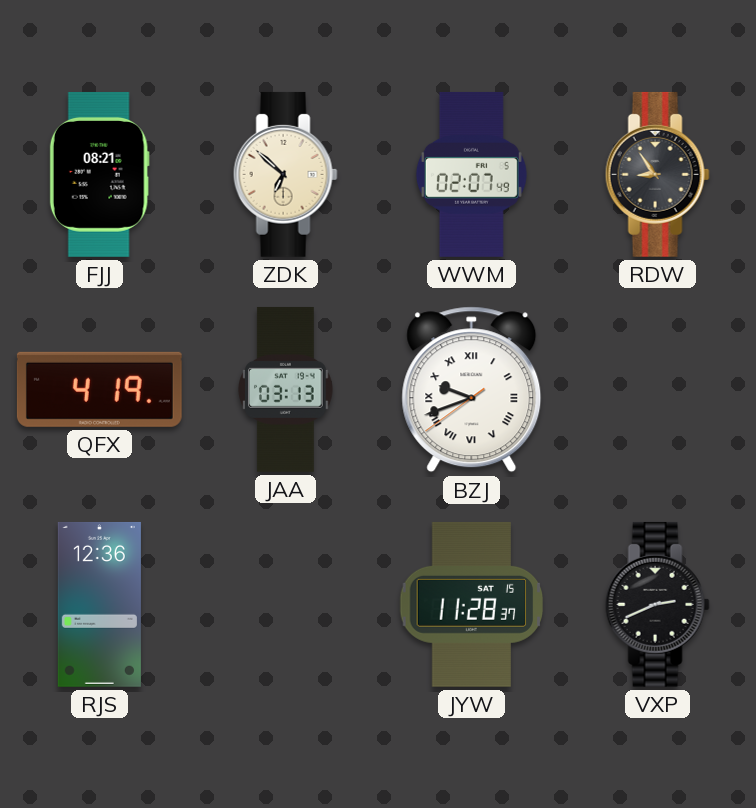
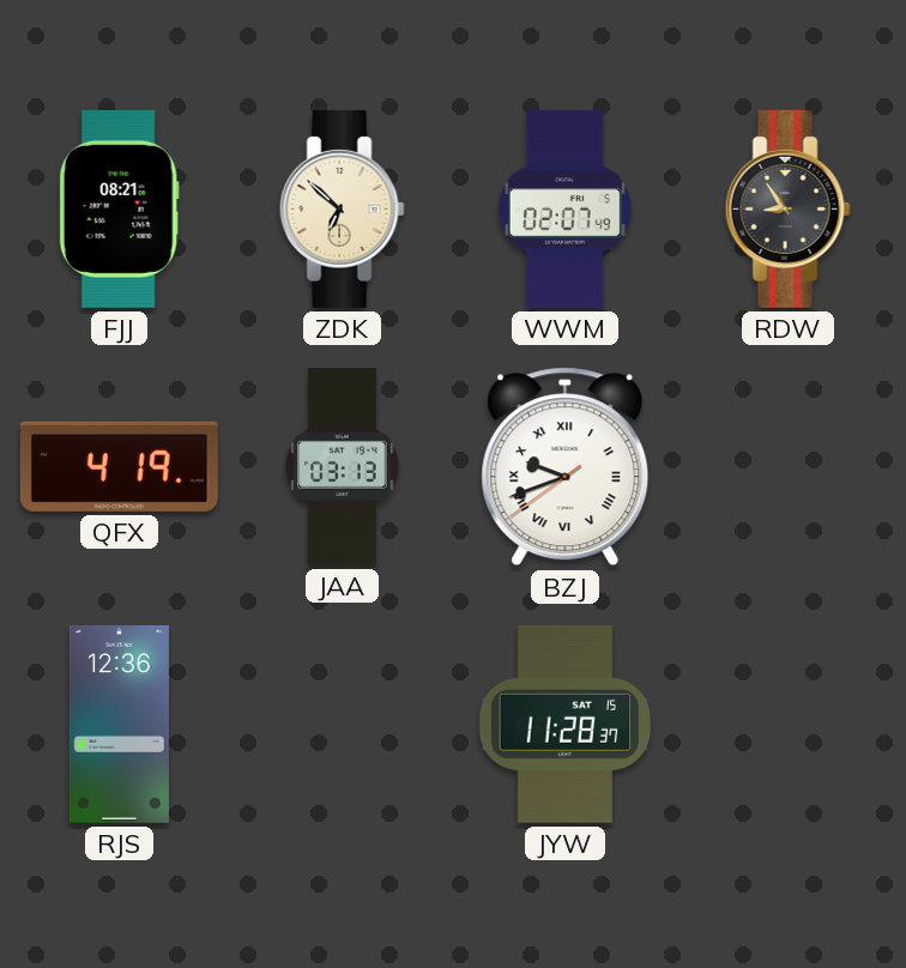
VXP: 2:41 -> none
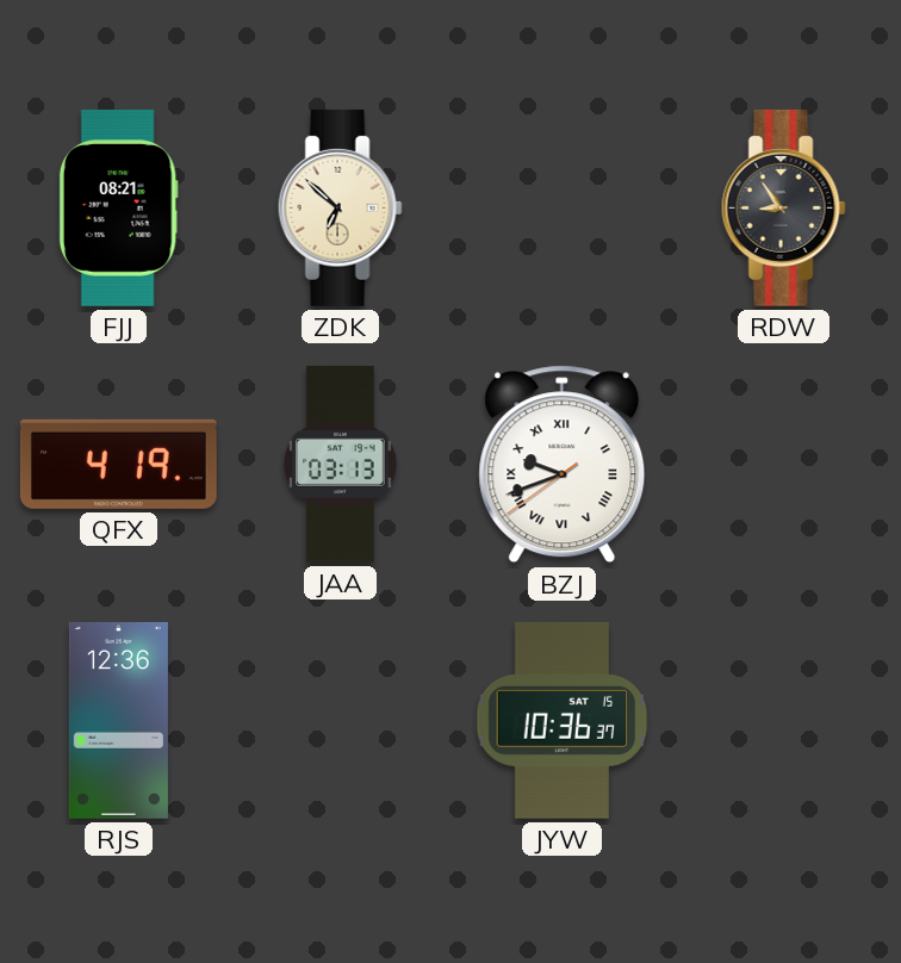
WWM: 02:07 -> none
JYW: 11:28 -> 10:36
